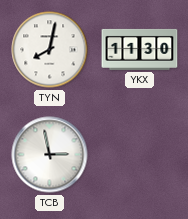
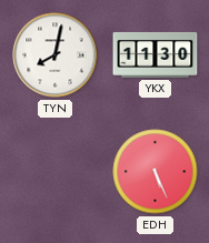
TCB: 2:58 -> none
EDH: none -> 5:26
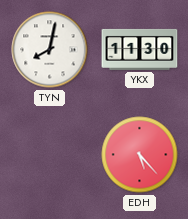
EDH: 5:26 -> 5:23
